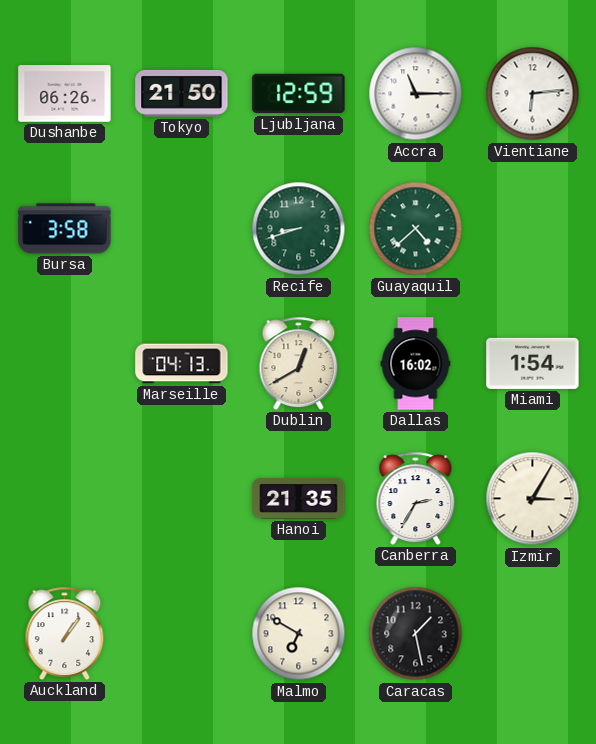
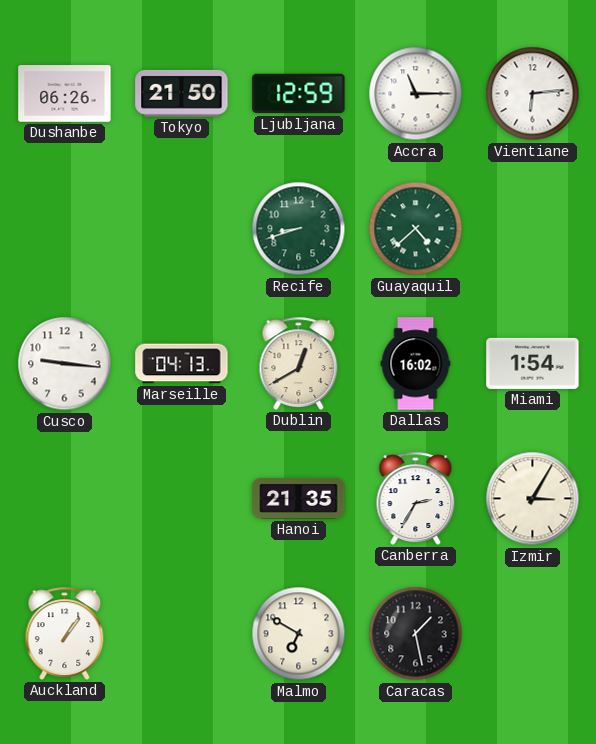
Bursa: 3:58 -> none
Cusco: none -> 9:16
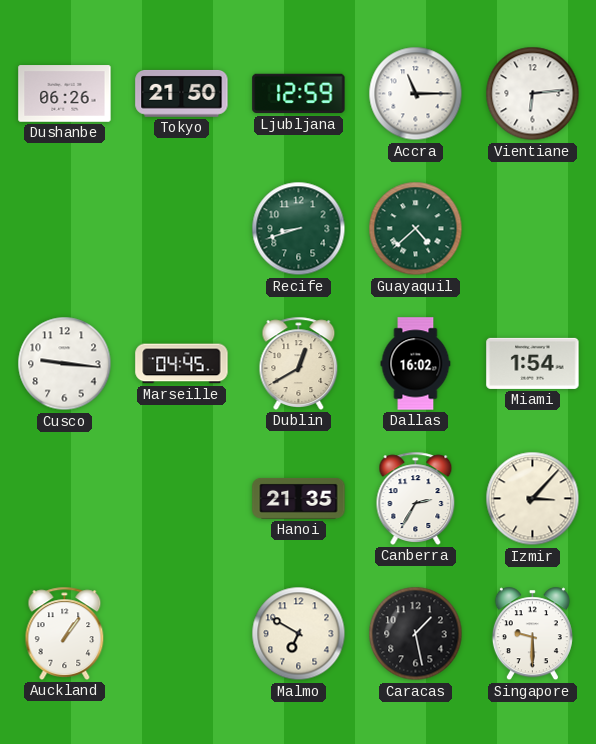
Marseille: 04:13 -> 04:45
Izmir: 3:05 -> 3:07
Singapore: none -> 9:30
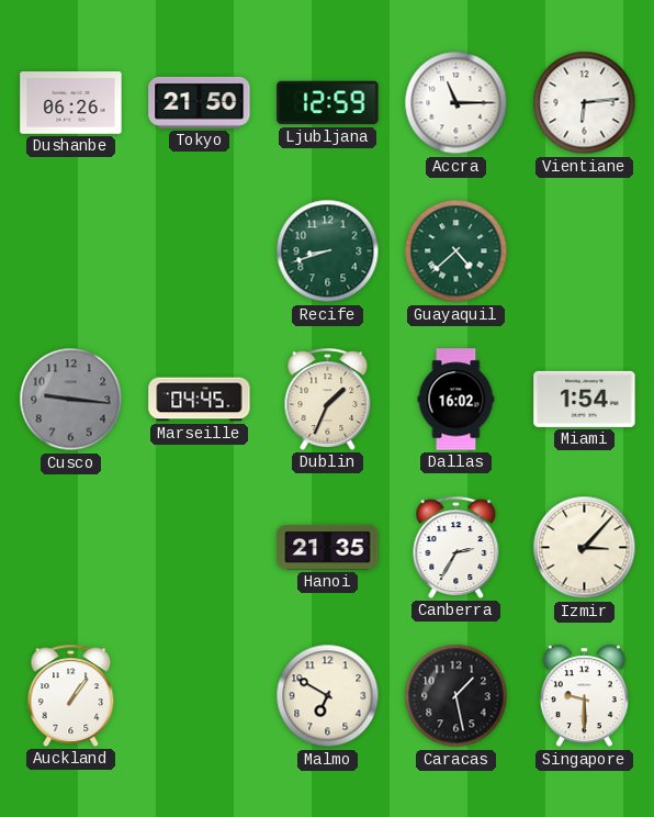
Cusco dial: white -> grey
Dublin: 12:40 -> 1:34
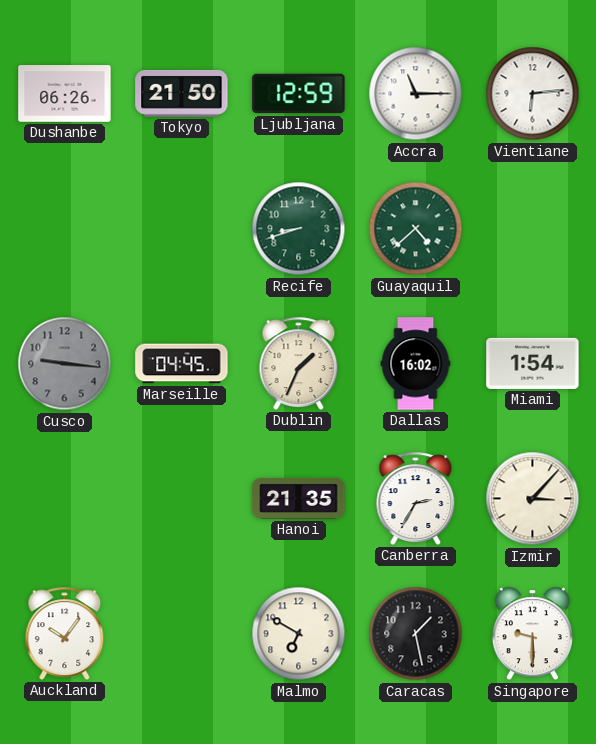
Auckland: 1:06 -> 10:06
